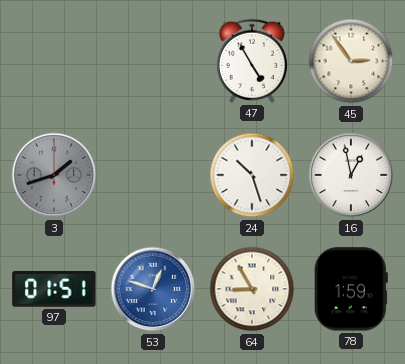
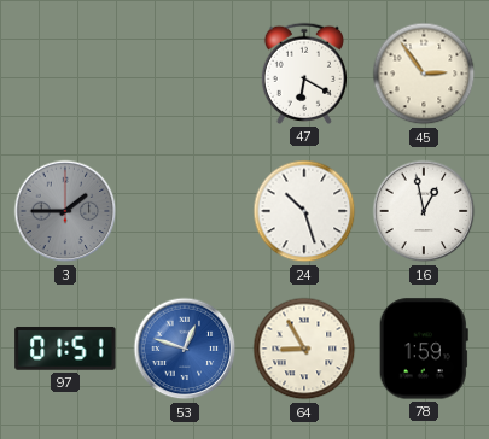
47: 4:55 -> 6:20
3: 1:42 -> 1:45
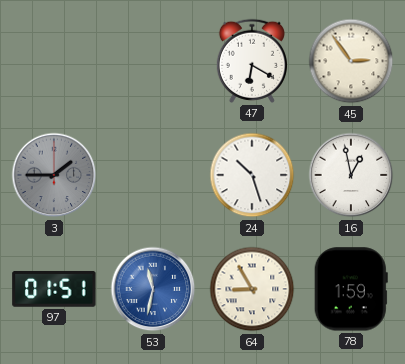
53: 12:48 -> 11:32
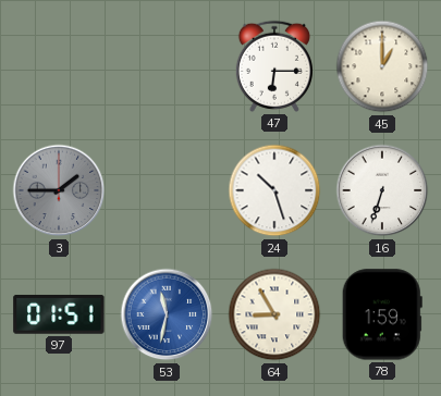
47: 6:20 -> 6:15
45: 2:54 -> 1:00
16: 12:58 -> 6:33
